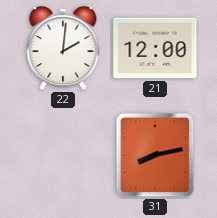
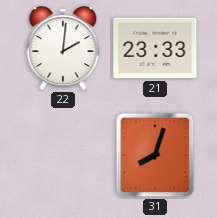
21: 12:00 -> 23:33
31: 8:13 -> 8:03
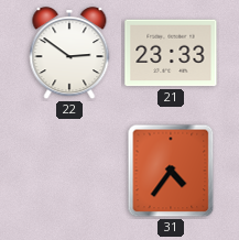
22: 2:01 -> 2:51
31: 8:03 -> 4:36
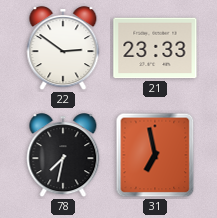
78: none -> 7:32
31: 4:36 -> 6:58
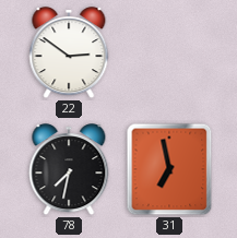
21: 23:33 -> none
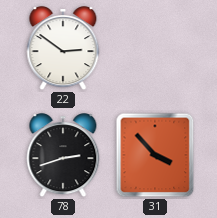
78: 7:32 -> 2:42
31: 6:58 -> 3:53
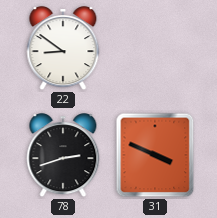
22: 2:51 -> 8:51
31: 3:53 -> 3:49
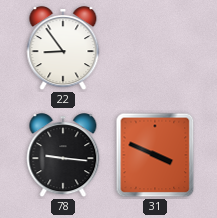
22: 8:51 -> 8:54
78: 2:42 -> 9:16
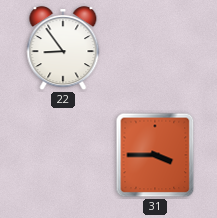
78: 9:16 -> none
31: 3:49 -> 3:45
